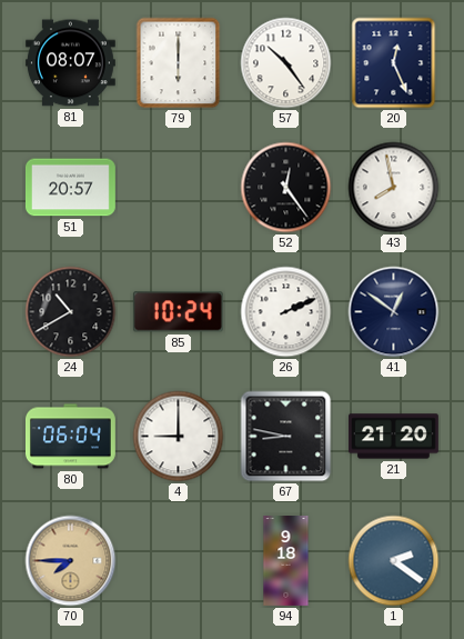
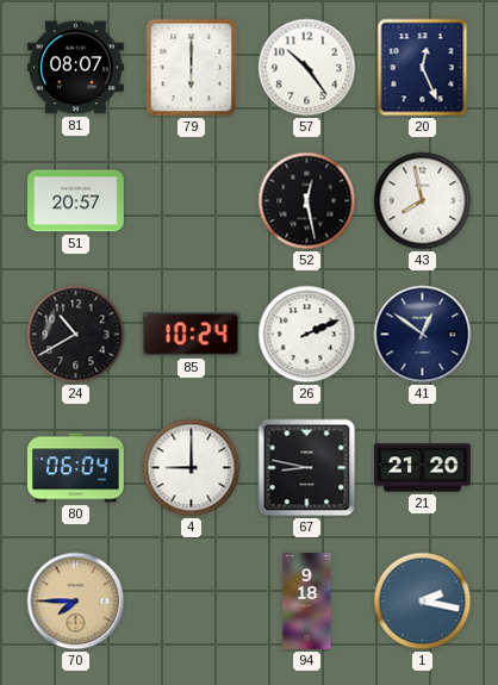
52: 12:24 -> 12:28
1: 2:21 -> 2:17
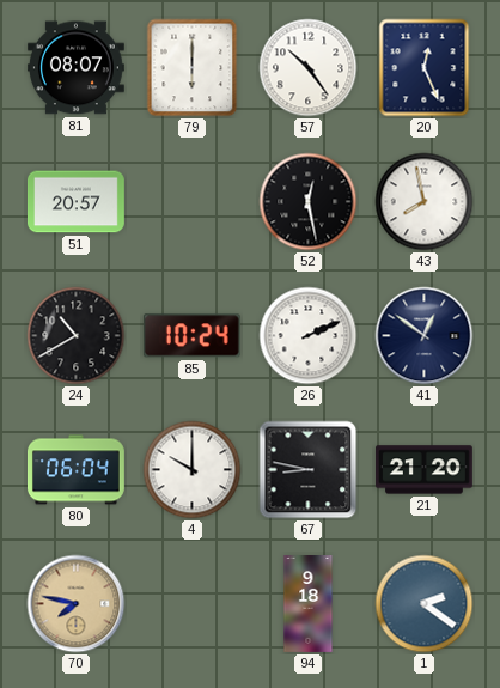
4: 9:00 -> 10:00
70: 7:45 -> 7:47
1: 2:17 -> 2:21
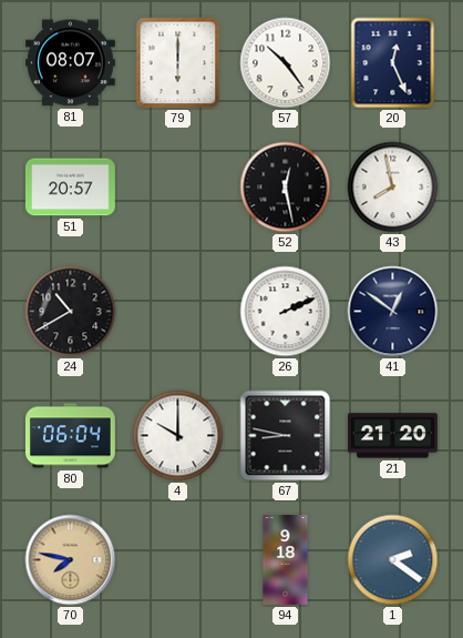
85: 10:24 -> none
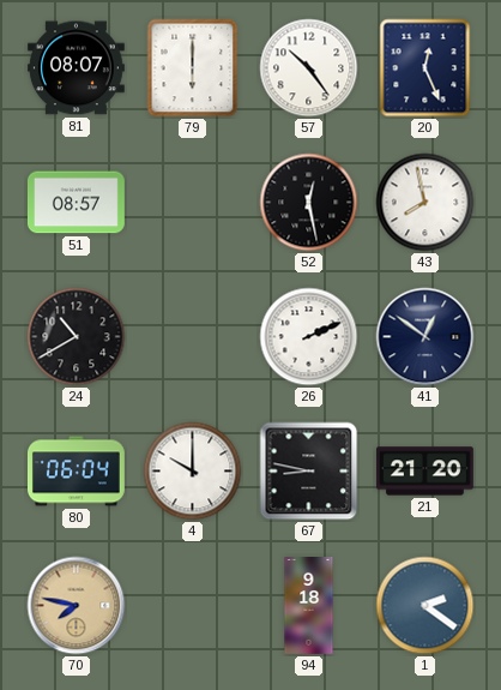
51: 20:57 -> 08:57
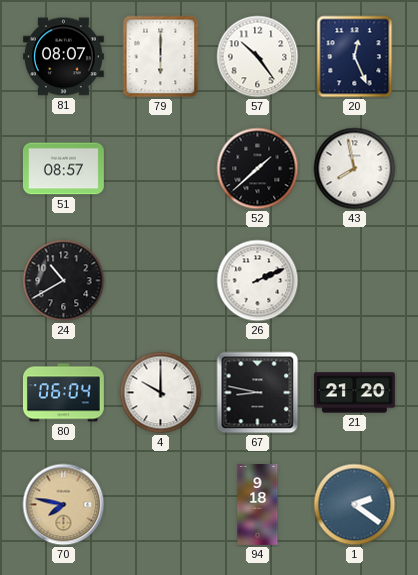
52: 12:28 -> 1:38
41: 12:51 -> none
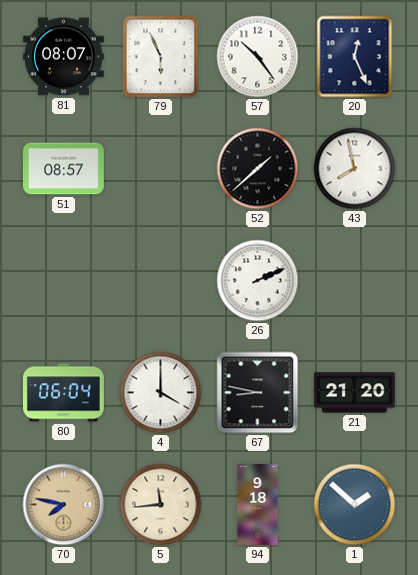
79: 6:00 -> 5:56
24: 10:40 -> none
4: 10:00 -> 4:00
5: none -> 11:44
1: 2:21 -> 1:52
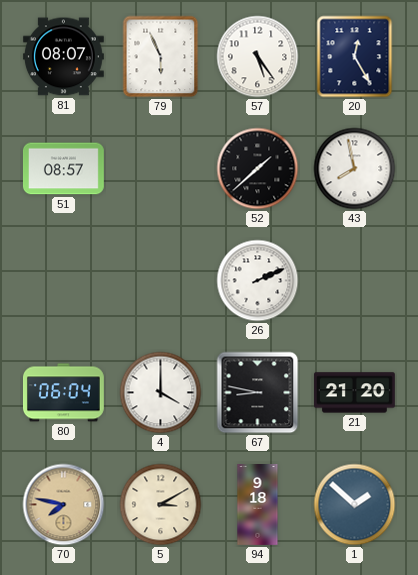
57: 10:24 -> 5:24
20: 12:26 -> 12:25
5: 11:44 -> 3:10
